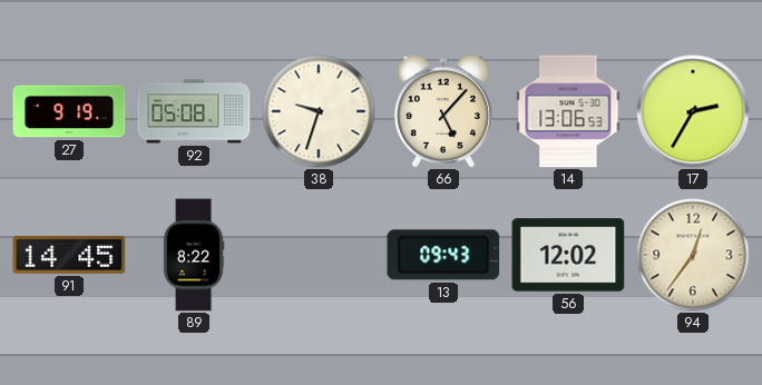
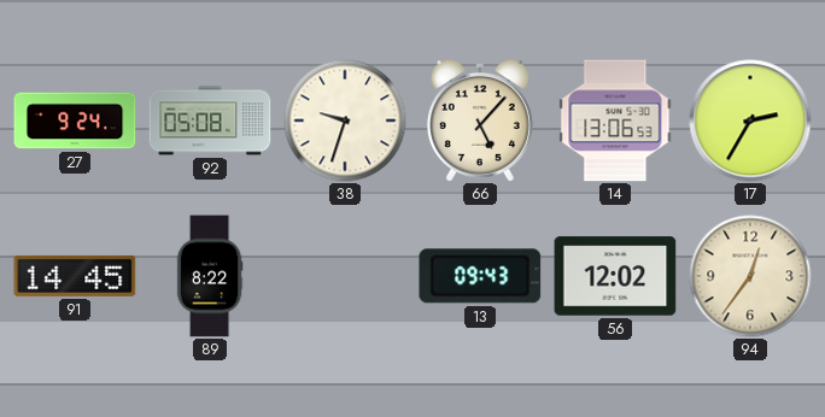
27: 9:19 -> 9:24
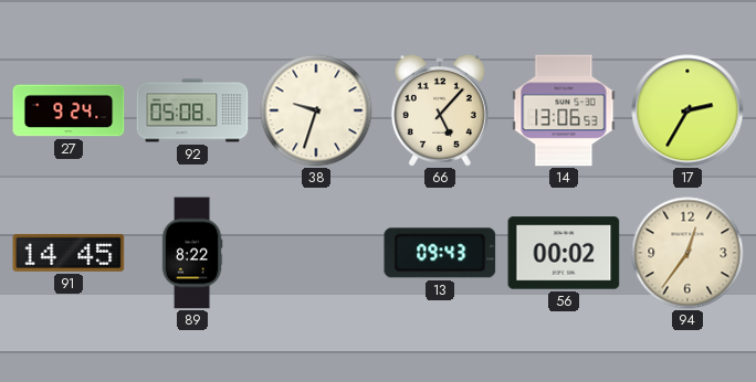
56: 12:02 -> 00:02
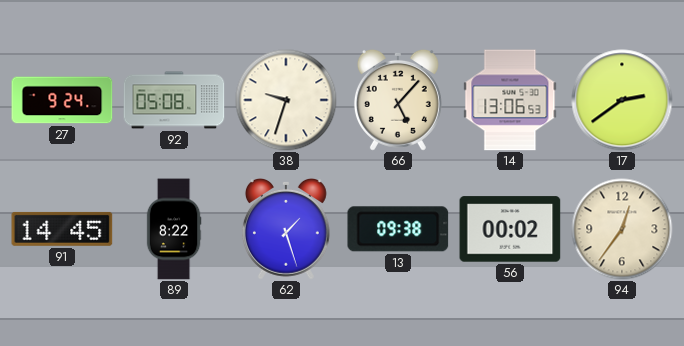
17: 2:35 -> 2:39
62: none -> 1:27
13: 09:43 -> 09:38
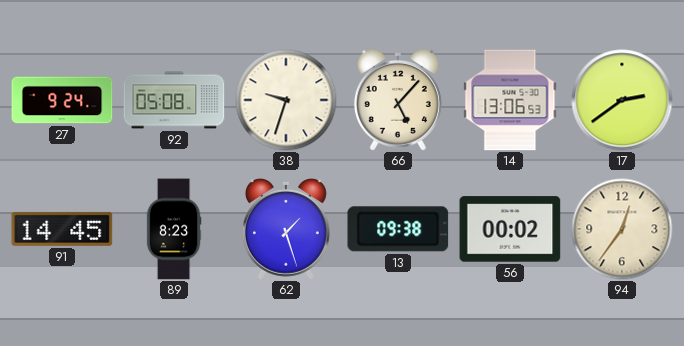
89: 8:22 -> 8:23
